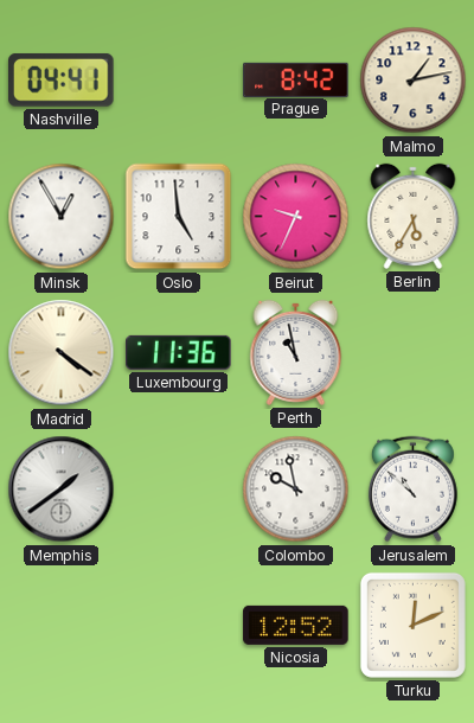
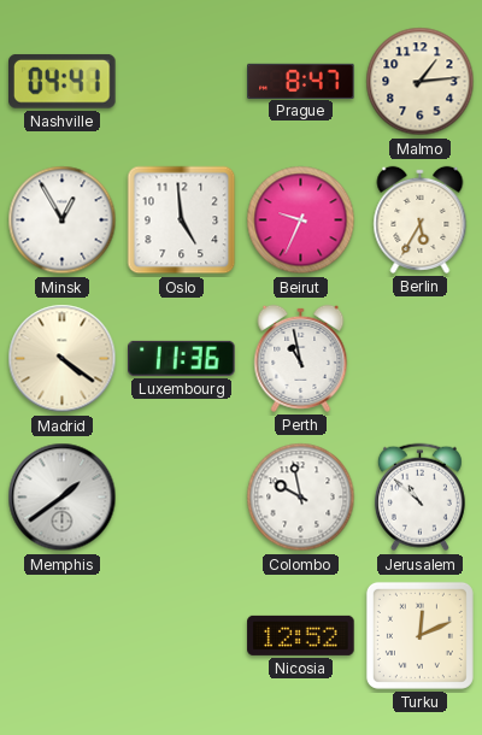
Prague: 8:42 -> 8:47
Malmo: 1:13 -> 1:14
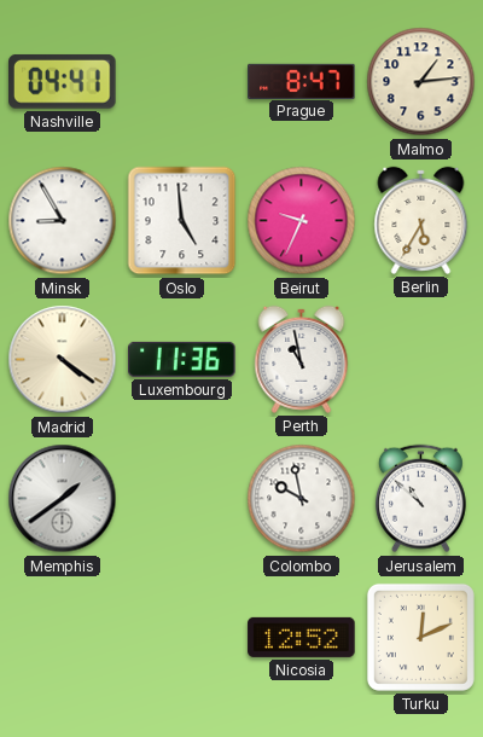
Minsk: 12:55 -> 8:55
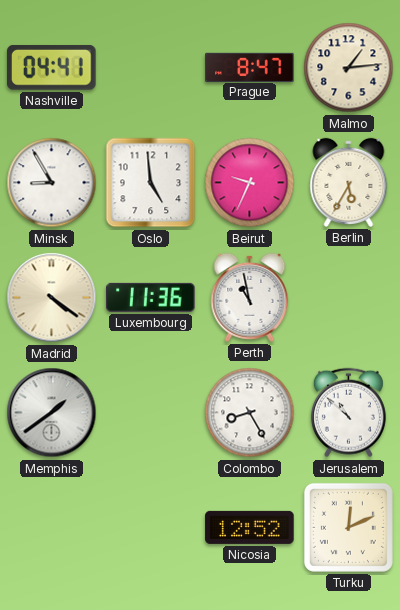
Colombo: 9:58 -> 8:25
